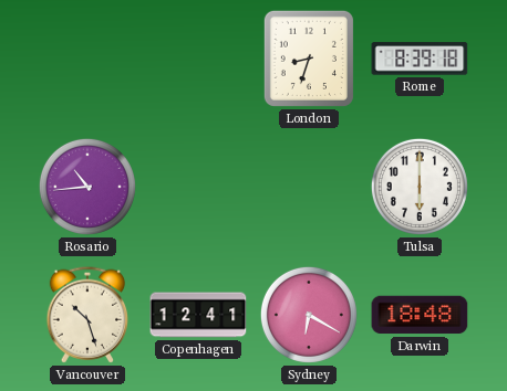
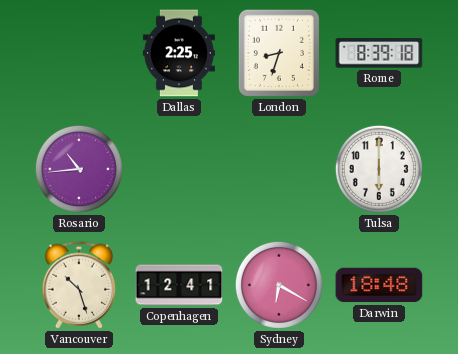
Dallas: none -> 2:25
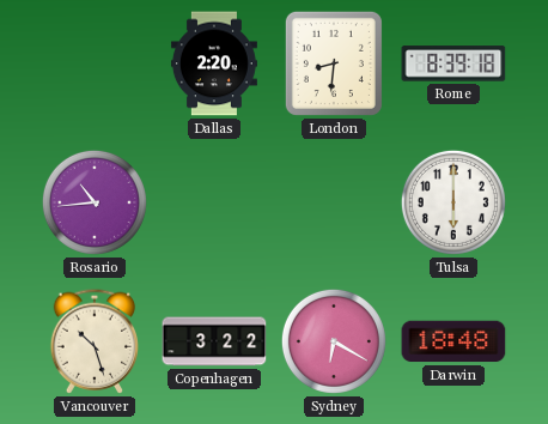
Dallas: 2:25 -> 2:20
London: 8:33 -> 8:31
Copenhagen: 12:41 -> 3:22
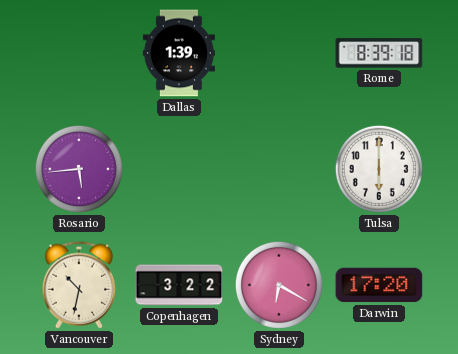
Dallas: 2:20 -> 1:39
London: 8:31 -> none
Rosario: 10:44 -> 5:44
Vancouver: 10:27 -> 10:32
Darwin: 18:48 -> 17:20
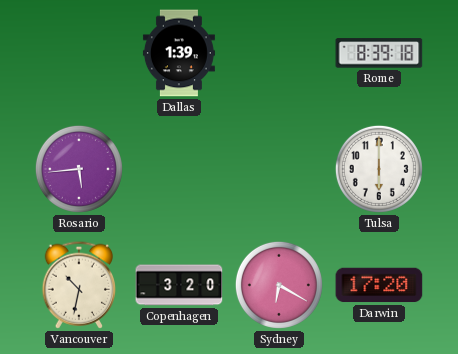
Copenhagen: 3:22 -> 3:20
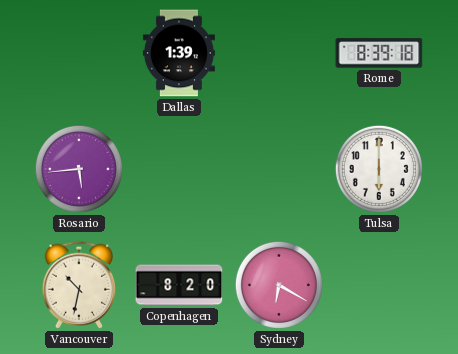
Copenhagen: 3:20 -> 8:20
Darwin: 17:20 -> none
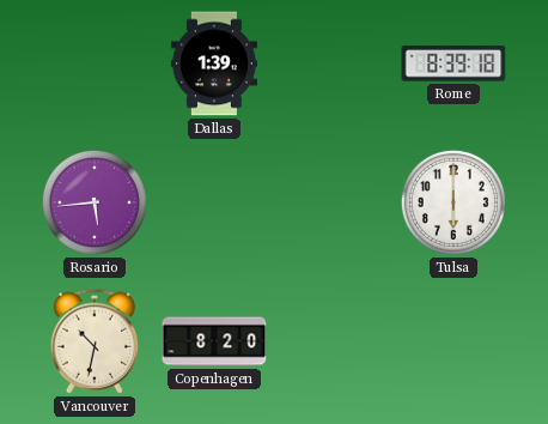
Sydney: 6:20 -> none
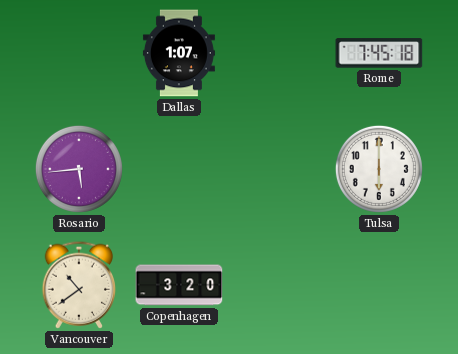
Dallas: 1:39 -> 1:07
Rome: 8:39 -> 7:45
Vancouver: 10:32 -> 10:39
Copenhagen: 8:20 -> 3:20
